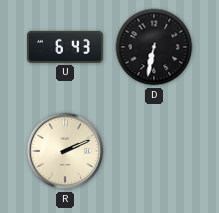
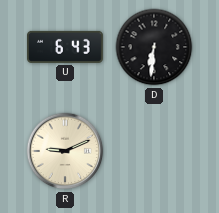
D: 6:32 -> 6:31
R: 2:11 -> 9:11
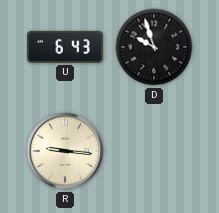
D: 6:31 -> 9:57
R: 9:11 -> 9:16
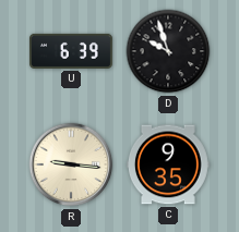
U: 6:43 -> 6:39
C: none -> 9:35
